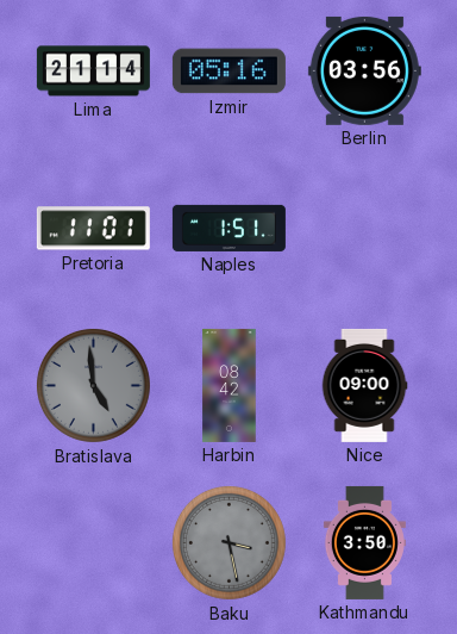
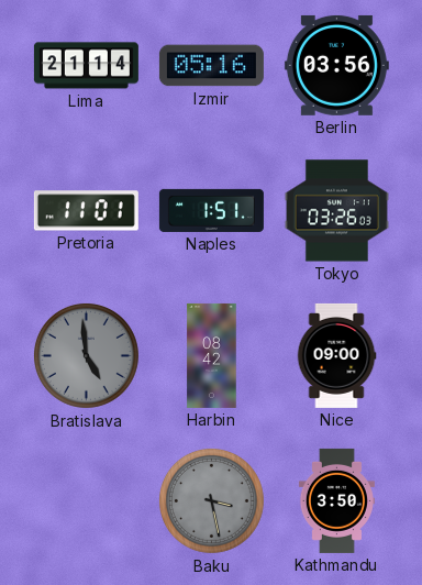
Tokyo: none -> 03:26
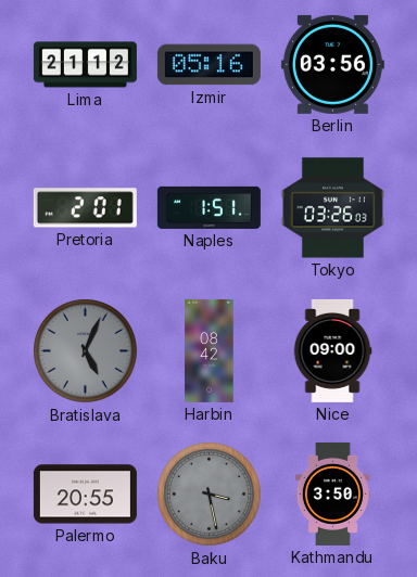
Lima: 21:14 -> 21:12
Pretoria: 11:01 -> 2:01
Bratislava: 4:59 -> 5:04
Palermo: none -> 20:55
